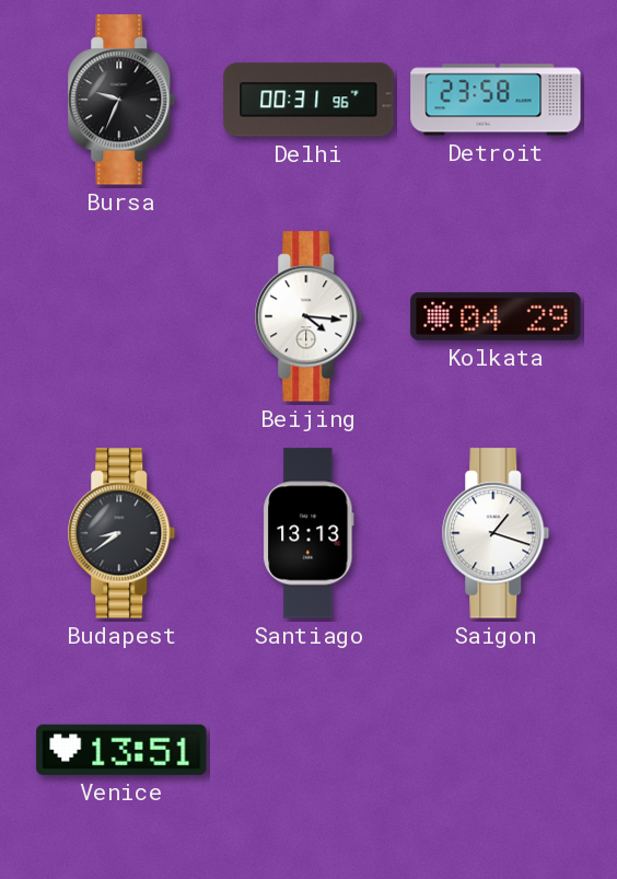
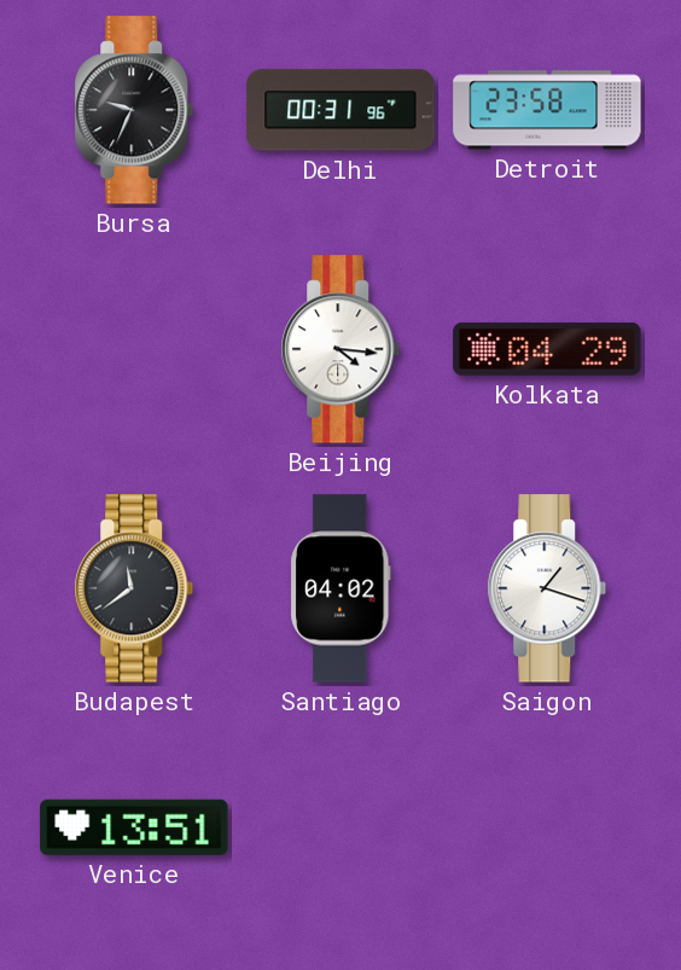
Budapest: 8:39 -> 11:39
Santiago: 13:13 -> 04:02
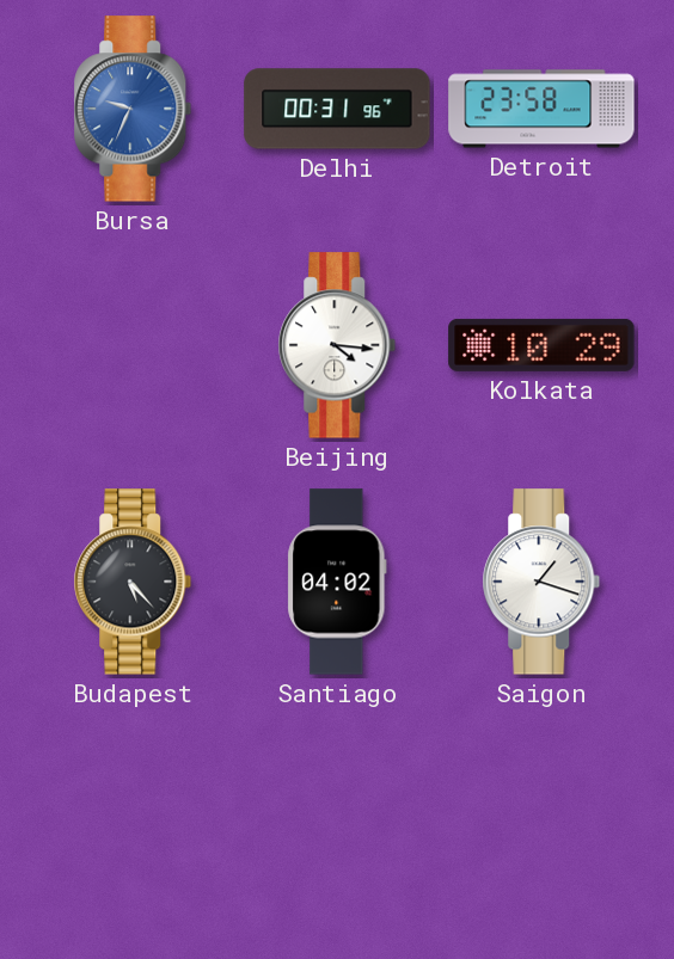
Bursa dial: black -> blue
Kolkata: 04:29 -> 10:29
Budapest: 11:39 -> 5:23
Venice: 13:51 -> none
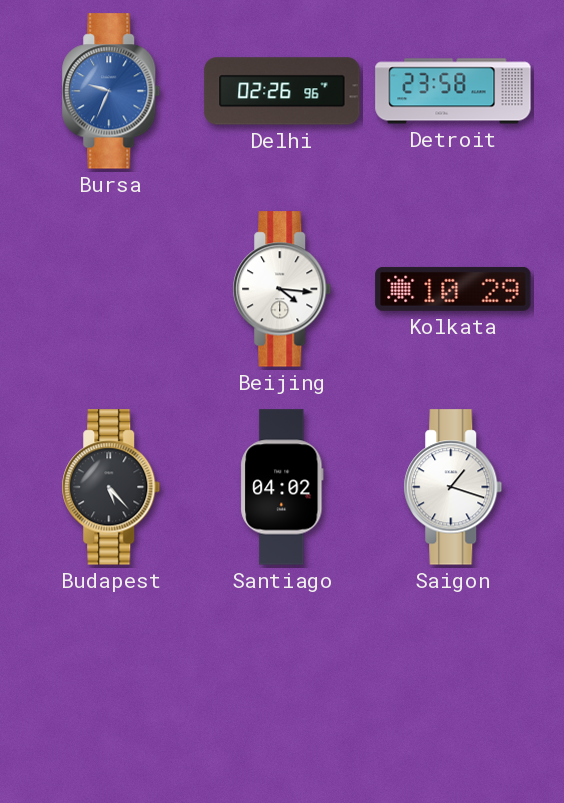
Delhi: 00:31 -> 02:26
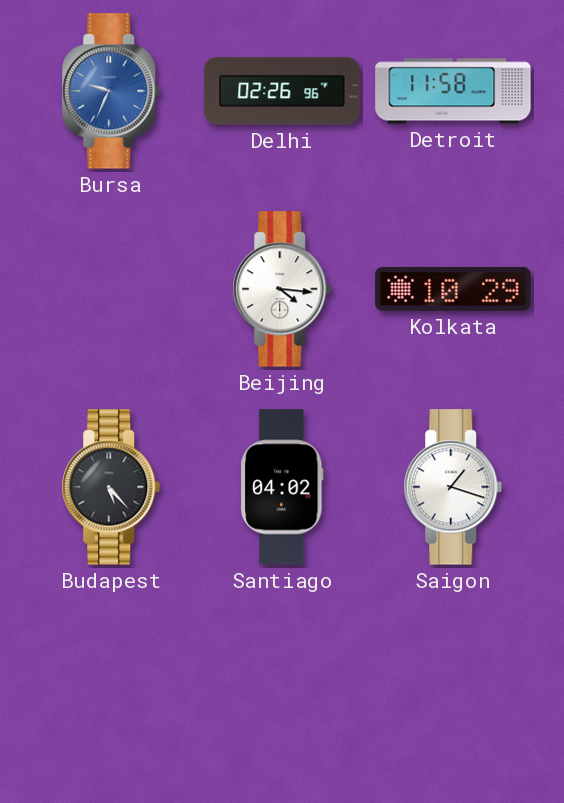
Detroit: 23:58 -> 11:58
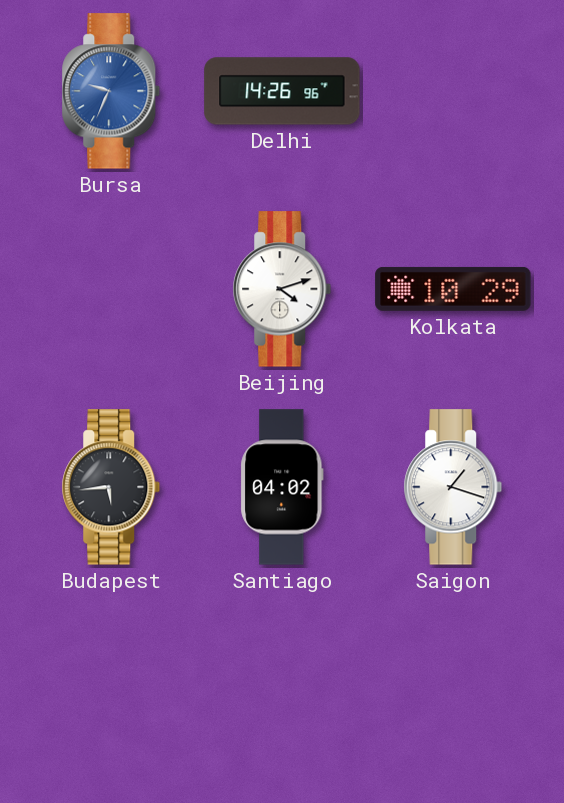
Delhi: 02:26 -> 14:26
Detroit: 11:58 -> none
Beijing: 4:16 -> 4:12
Budapest: 5:23 -> 5:44
